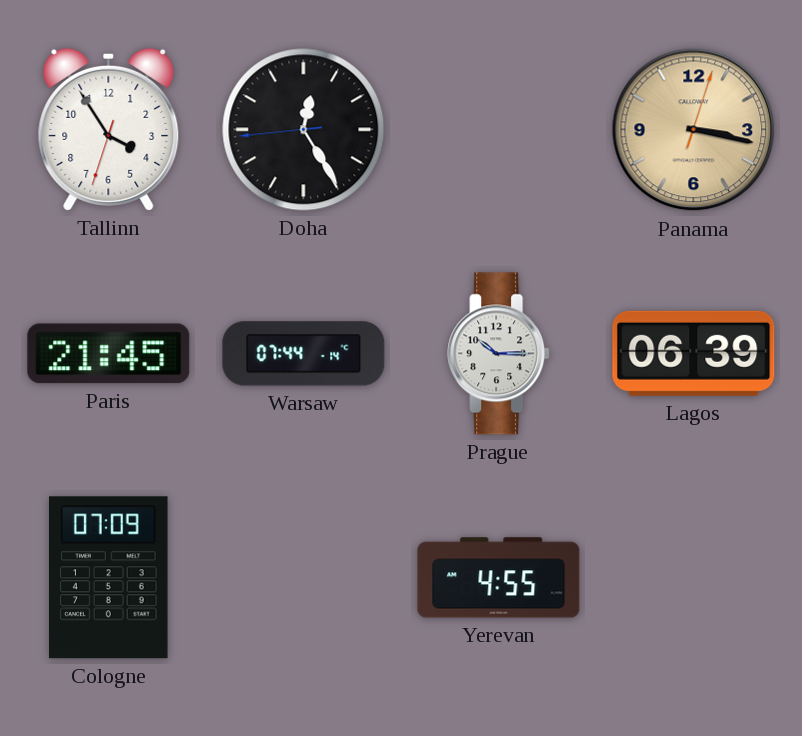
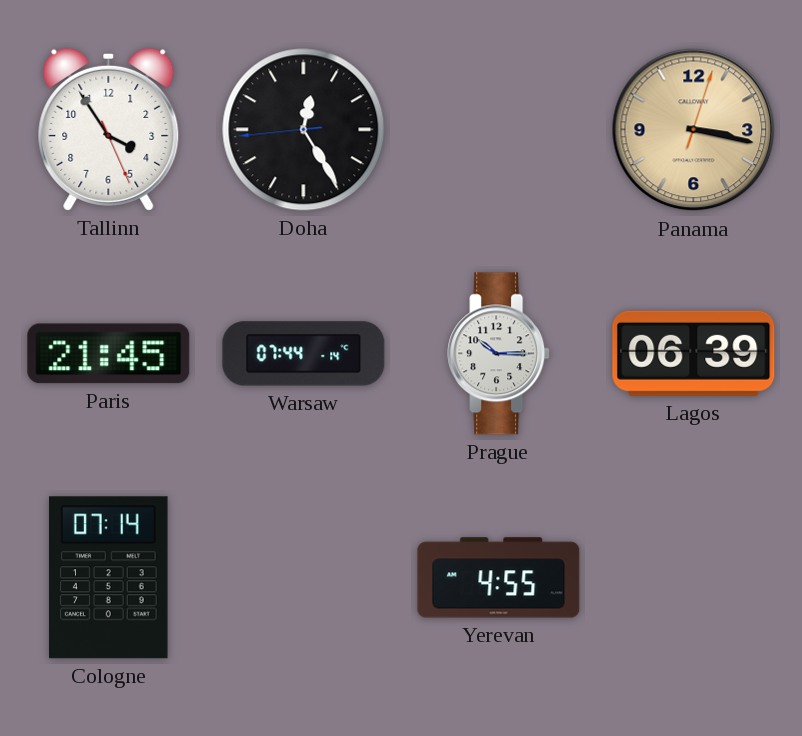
Tallinn: 3:54:33 -> 3:54:26
Cologne: 07:09 -> 07:14
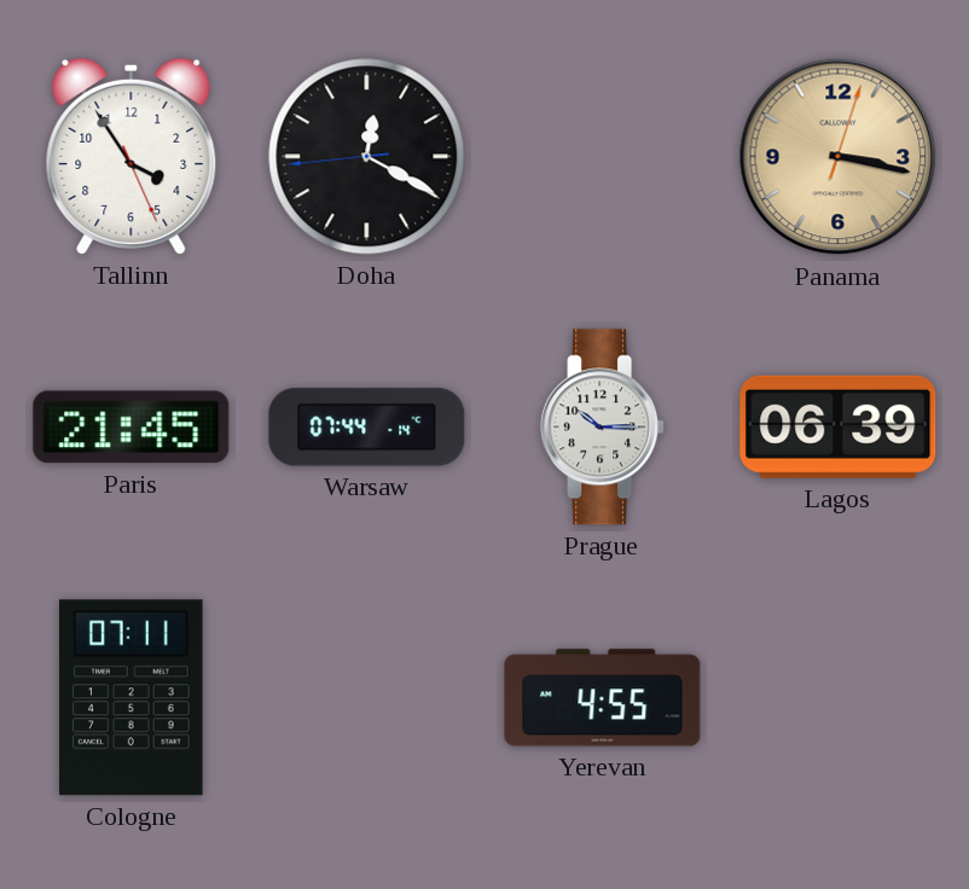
Doha: 12:24 -> 12:19
Cologne: 07:14 -> 07:11
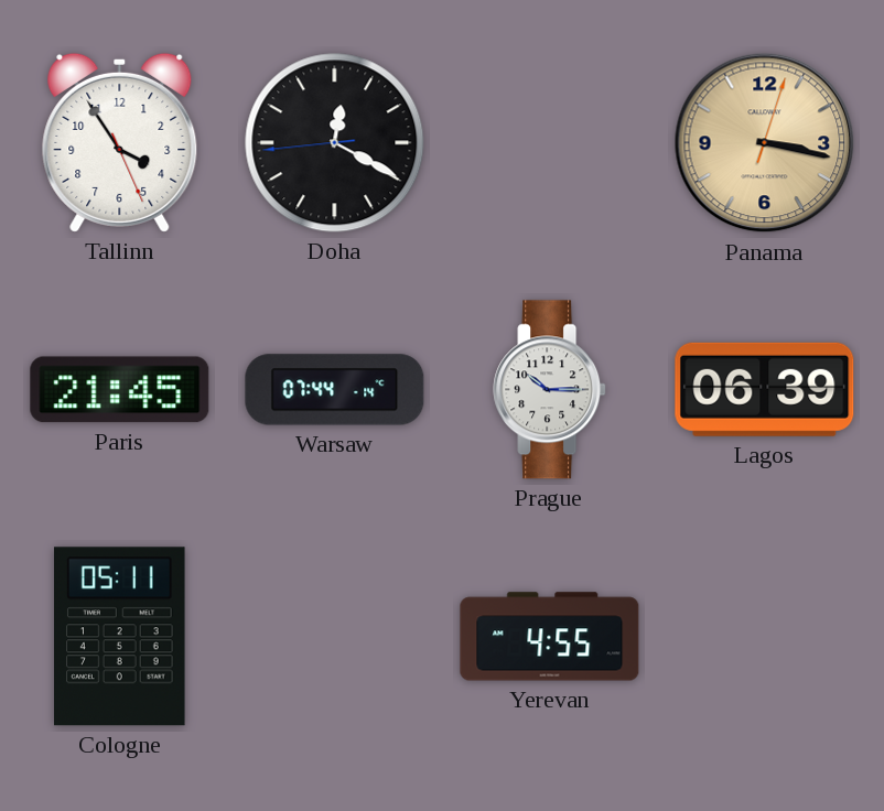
Cologne: 07:11 -> 05:11
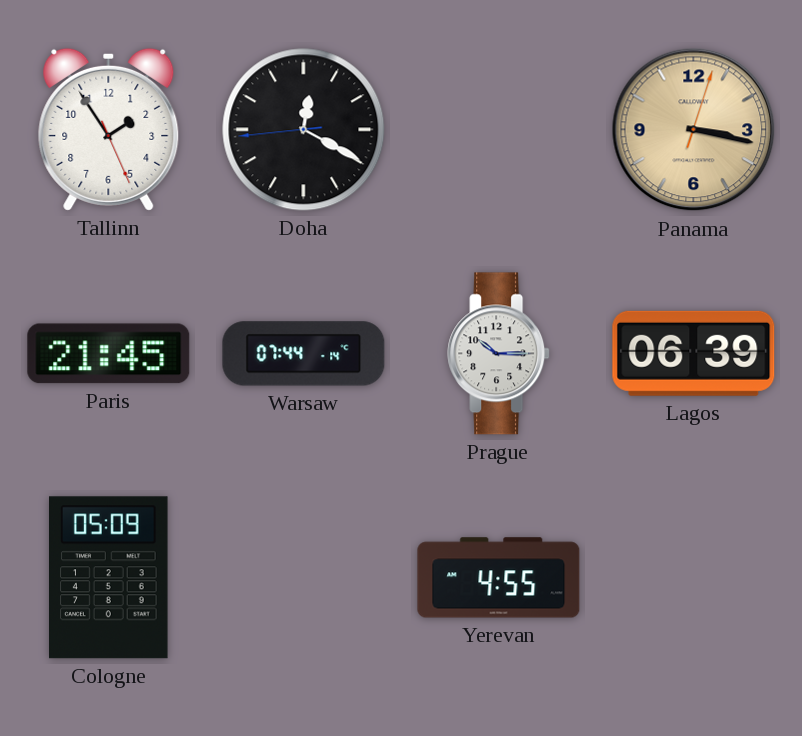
Tallinn: 3:54 -> 1:54
Cologne: 05:11 -> 05:09
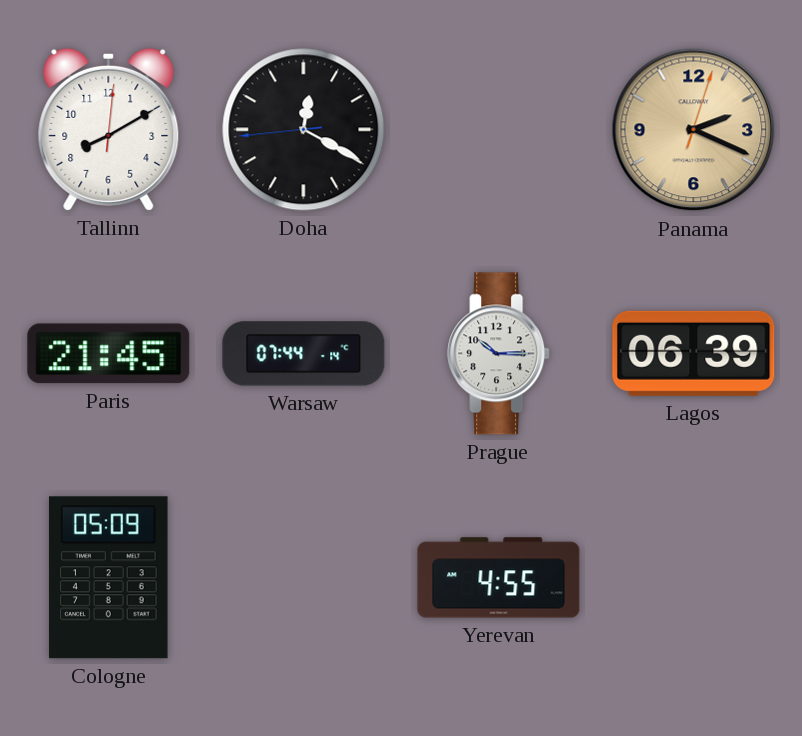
Tallinn: 1:54 -> 8:10
Panama: 3:17 -> 2:19
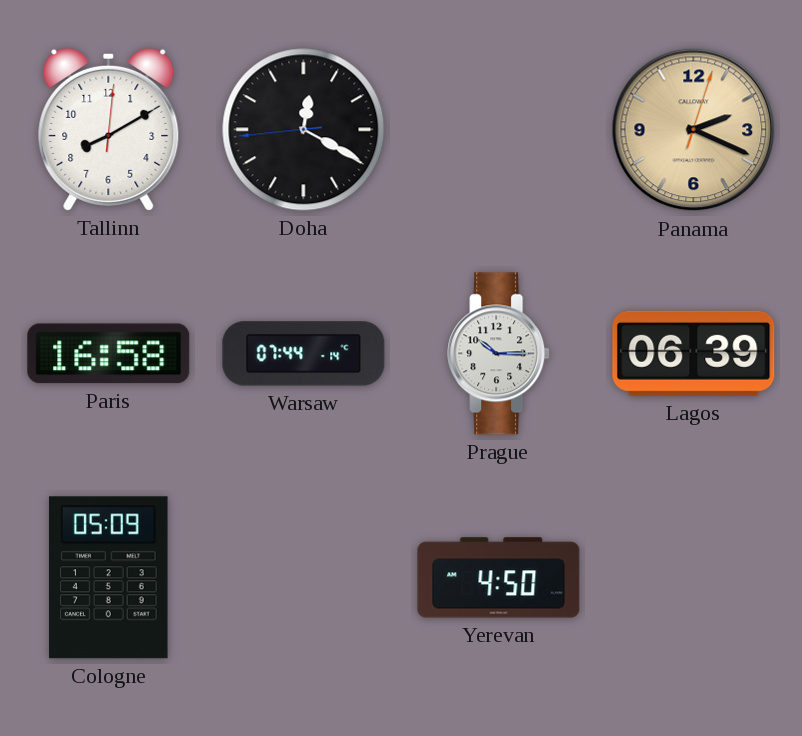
Paris: 21:45 -> 16:58
Yerevan: 4:55 -> 4:50
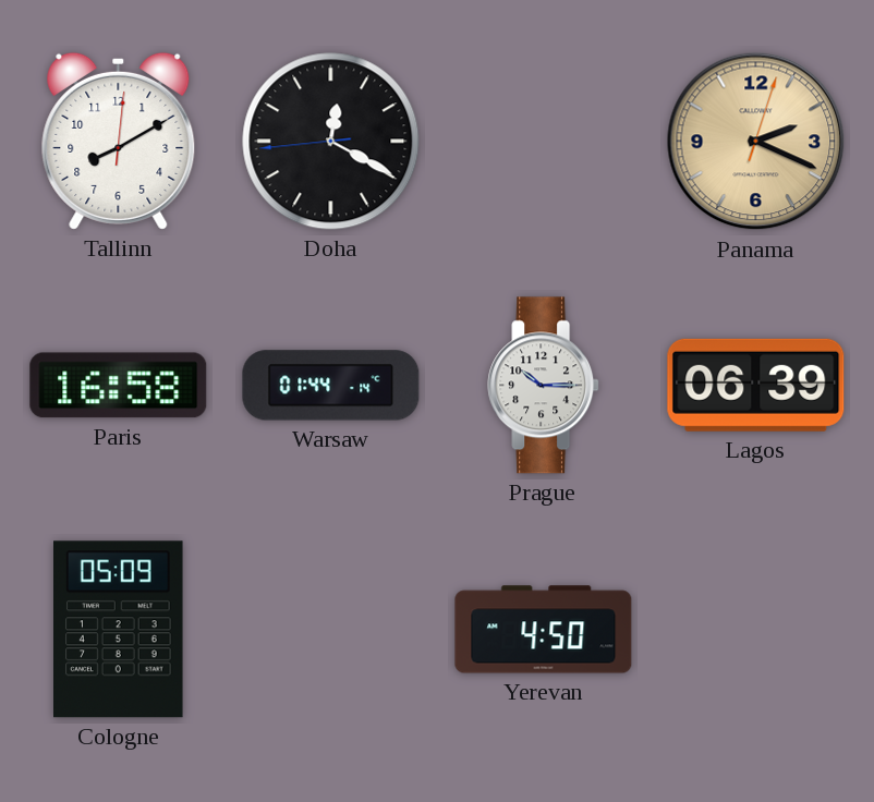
Warsaw: 07:44 -> 01:44
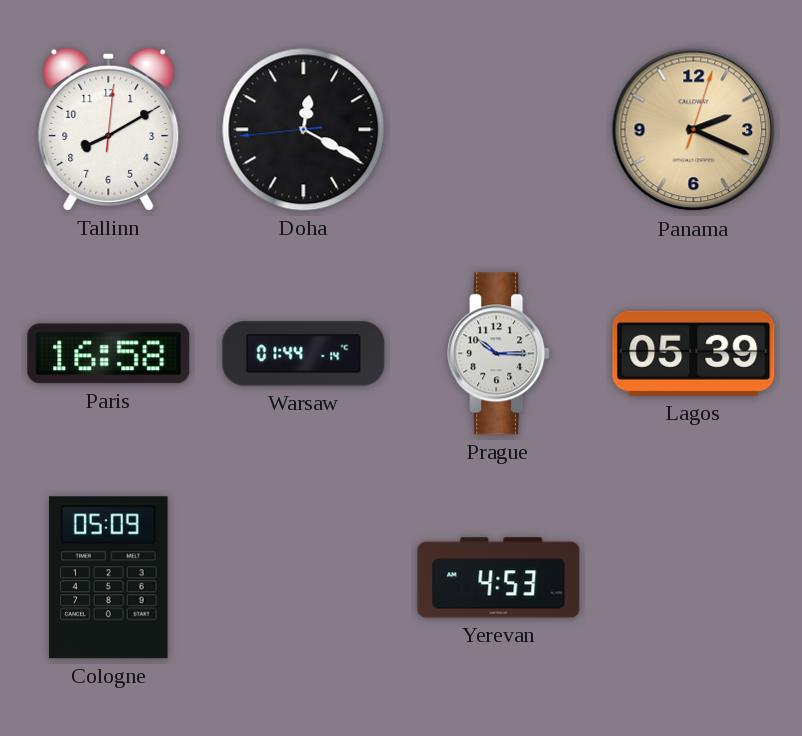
Lagos: 06:39 -> 05:39
Yerevan: 4:50 -> 4:53
